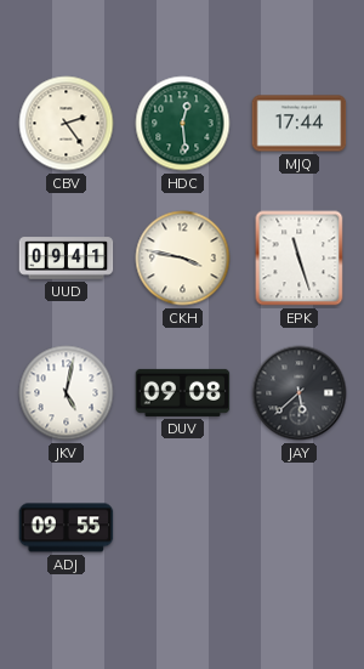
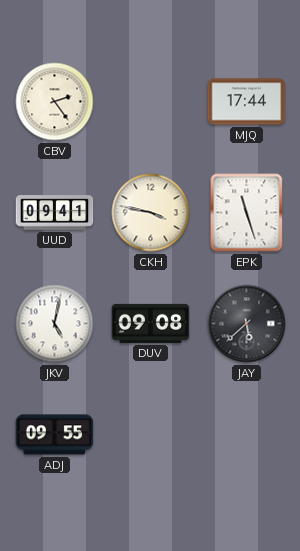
HDC: 12:29 -> none
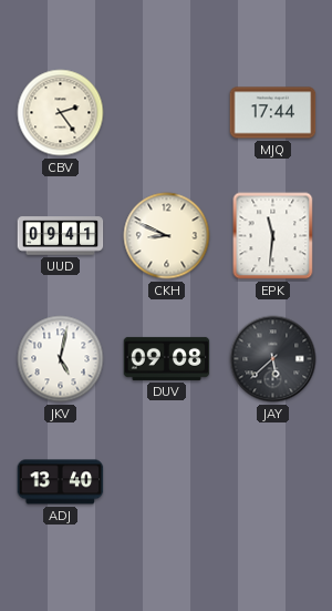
CKH: 3:47 -> 8:49
EPK: 11:27 -> 11:31
ADJ: 09:55 -> 13:40
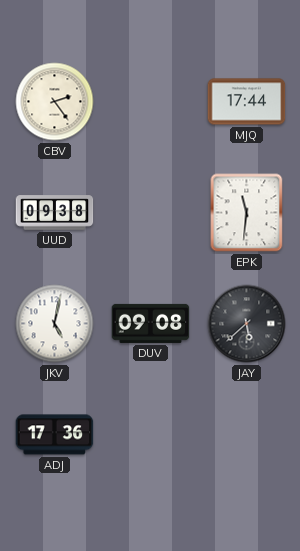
UUD: 09:41 -> 09:38
CKH: 8:49 -> none
ADJ: 13:40 -> 17:36
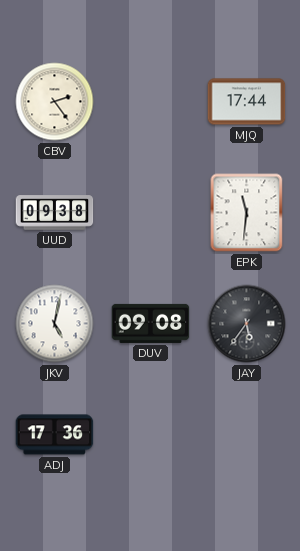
JAY: 5:38 -> 5:36
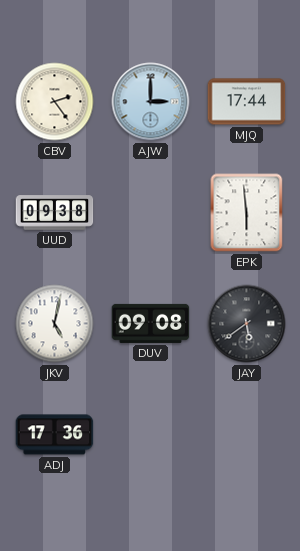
AJW: none -> 3:00
EPK: 11:31 -> 5:59
JAY: 5:36 -> 5:39
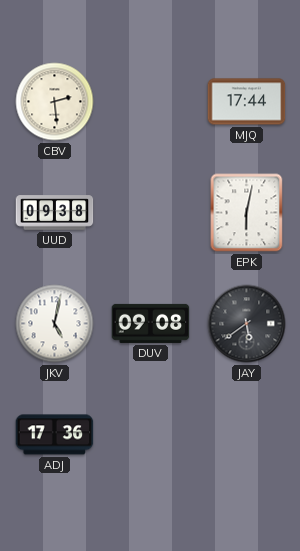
CBV: 2:24 -> 2:29
AJW: 3:00 -> none
EPK: 5:59 -> 6:02
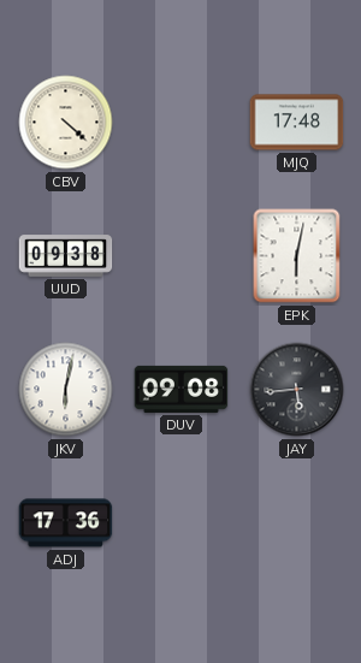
CBV: 2:29 -> 4:22
MJQ: 17:44 -> 17:48
JKV: 5:02 -> 6:02
JAY: 5:39 -> 5:44
